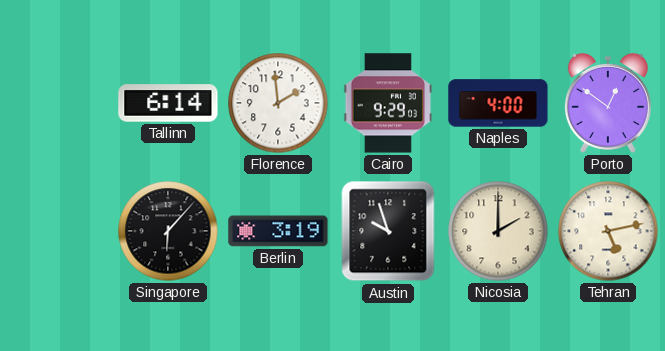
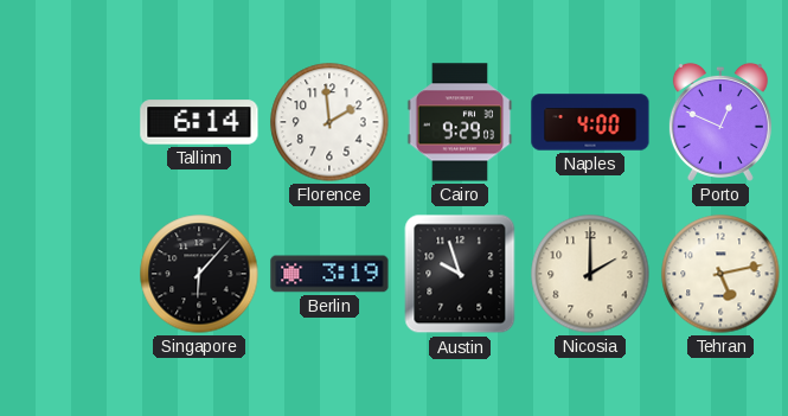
Porto: 12:51 -> 12:49
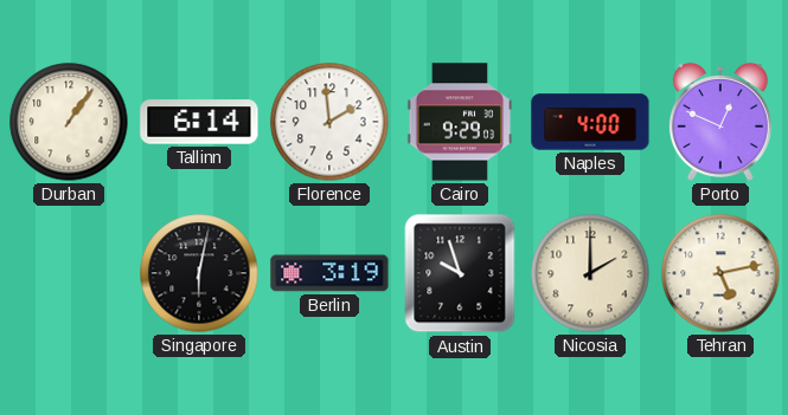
Durban: none -> 1:06
Singapore: 6:07 -> 6:02
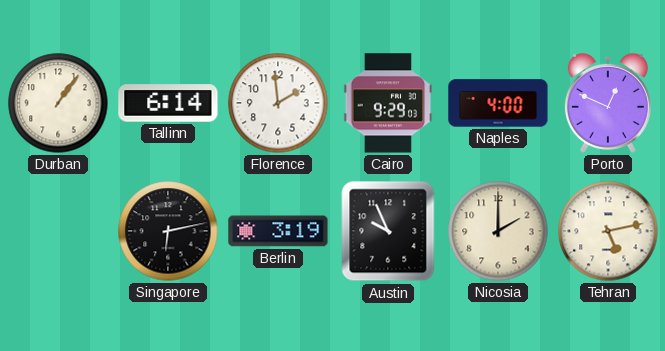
Singapore: 6:02 -> 6:13
Austin: 9:57 -> 9:56
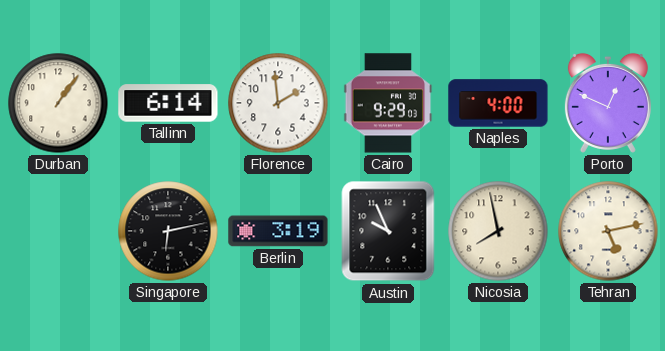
Nicosia: 2:00 -> 7:58
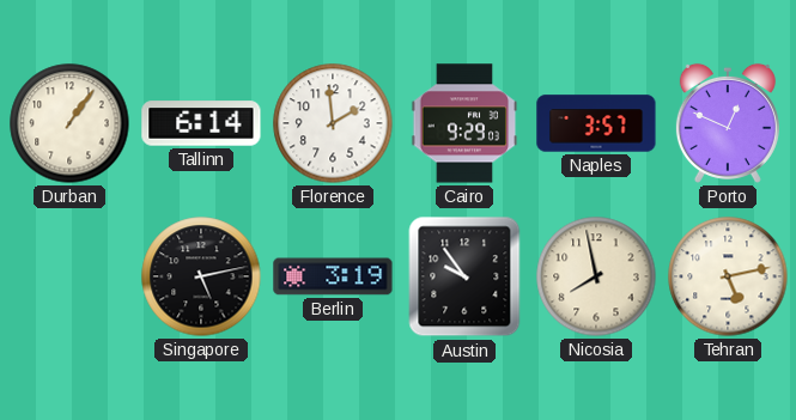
Naples: 4:00 -> 3:57
Singapore: 6:13 -> 5:13
Austin: 9:56 -> 9:54
